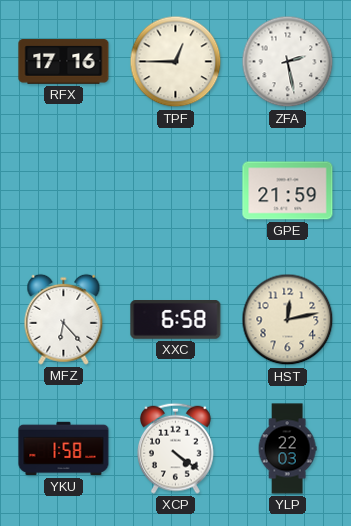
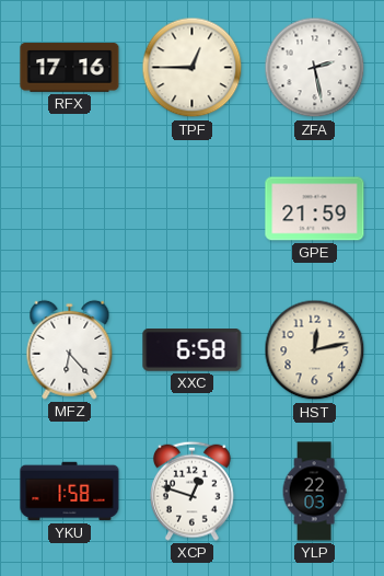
XCP: 4:21 -> 12:48
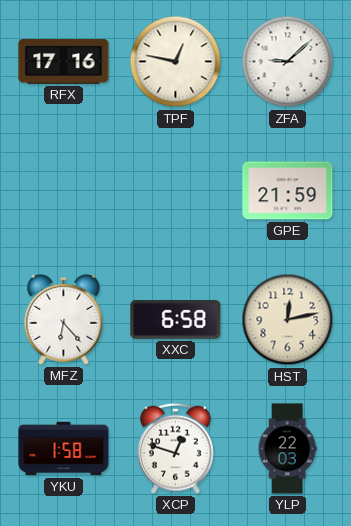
TPF: 12:45 -> 12:47
ZFA: 2:28 -> 9:08
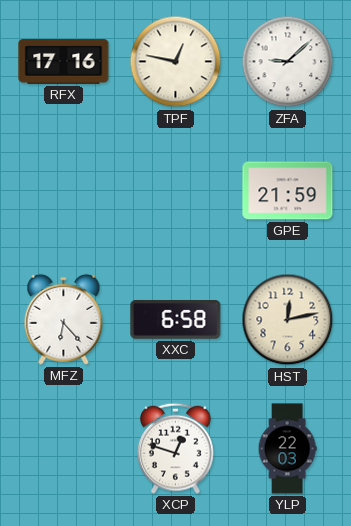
YKU: 1:58 -> none
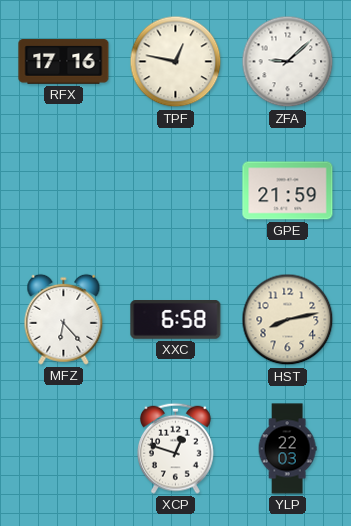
HST: 12:13 -> 8:13
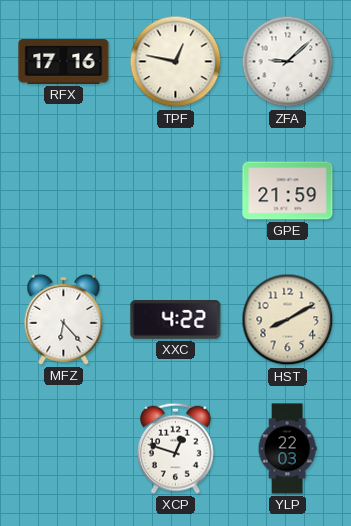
XXC: 6:58 -> 4:22
HST: 8:13 -> 8:10
